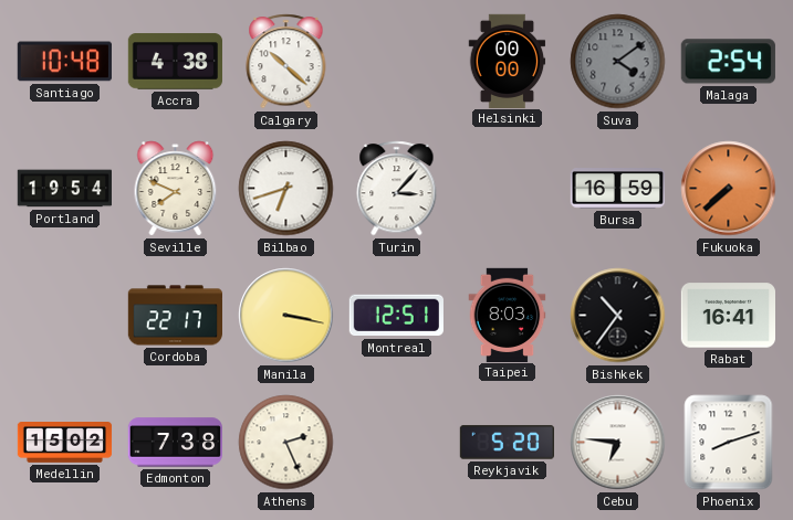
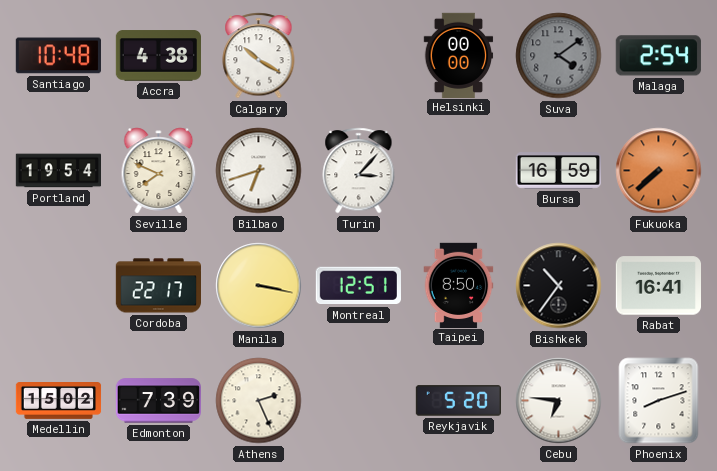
Calgary: 10:22 -> 10:20
Taipei: 8:03 -> 8:50
Edmonton: 7:38 -> 7:39
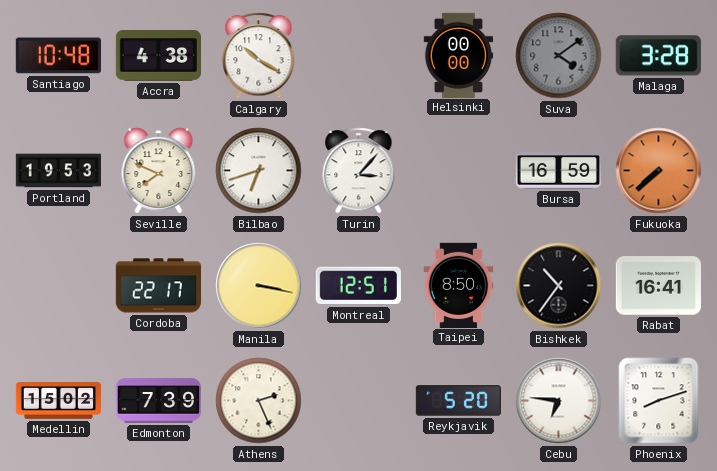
Malaga: 2:54 -> 3:28
Portland: 19:54 -> 19:53
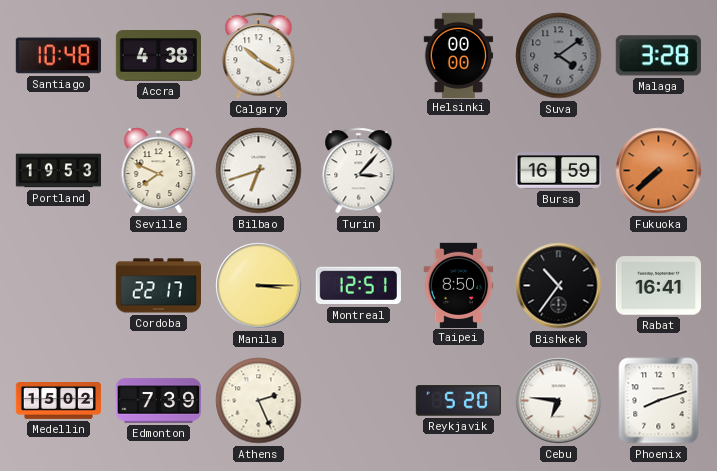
Manila: 3:17 -> 3:15
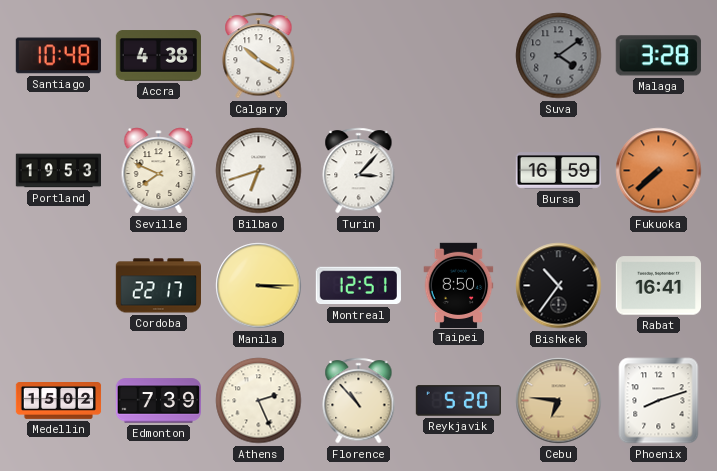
Helsinki: 00:00 -> none
Florence: none -> 10:53
Cebu dial: white -> champagne
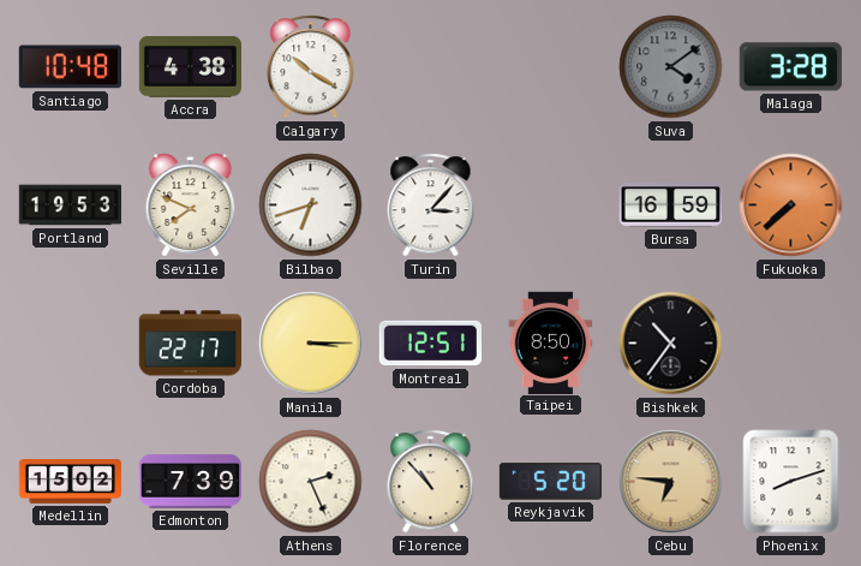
Rabat: 16:41 -> none
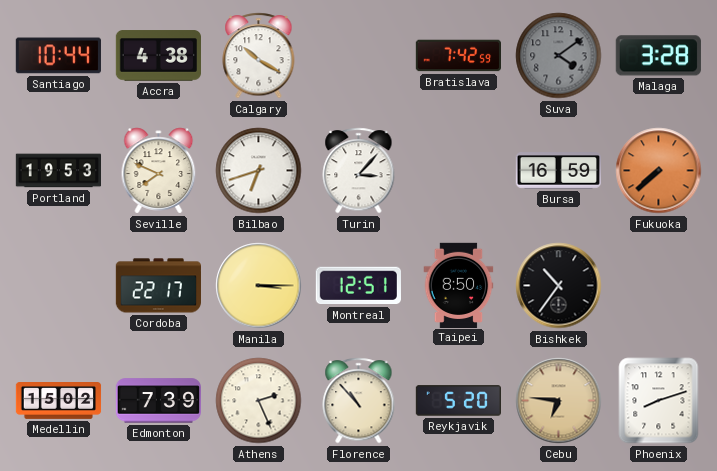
Santiago: 10:48 -> 10:44
Bratislava: none -> 7:42
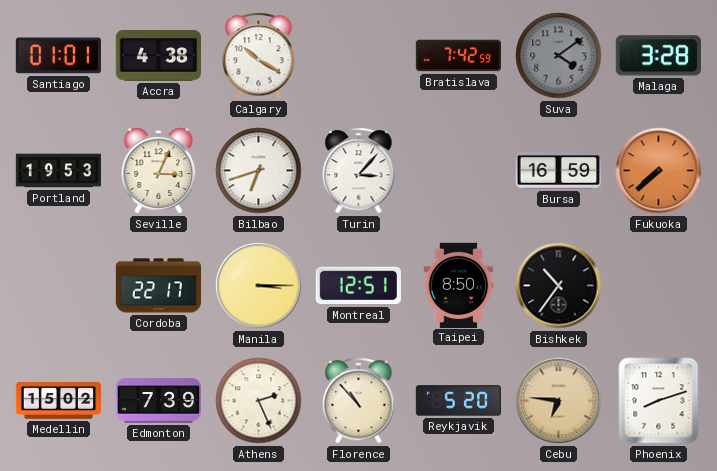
Santiago: 10:44 -> 01:01
Seville: 7:49 -> 3:04
